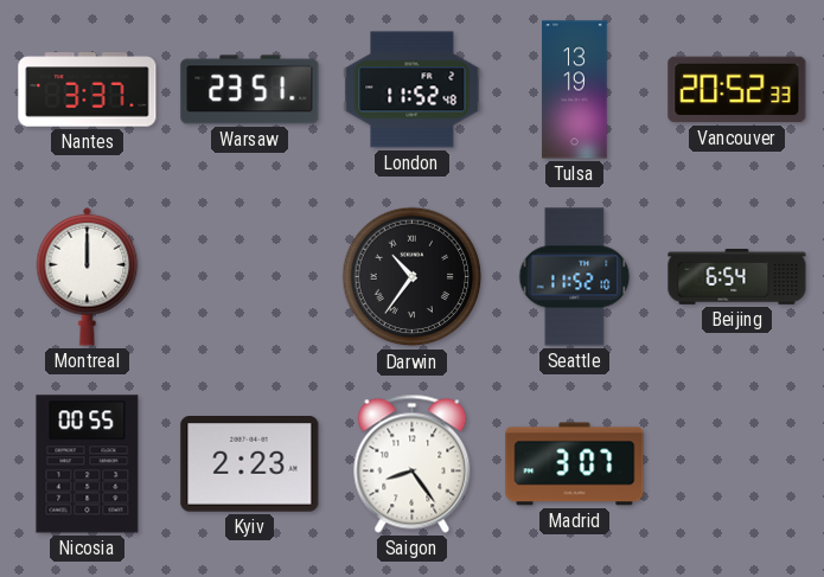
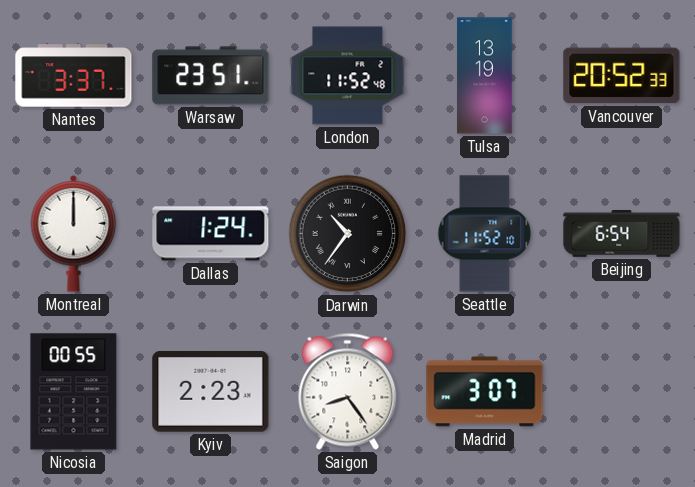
Dallas: none -> 1:24
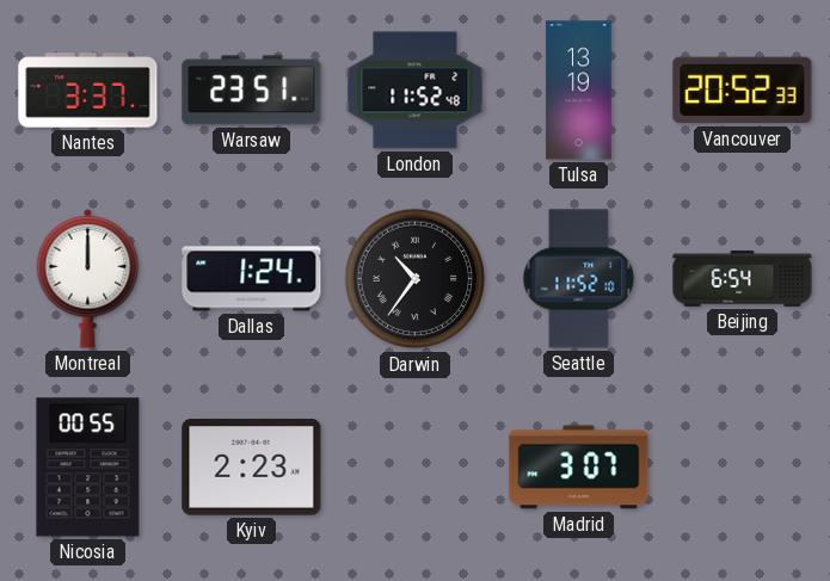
Saigon: 8:24 -> none
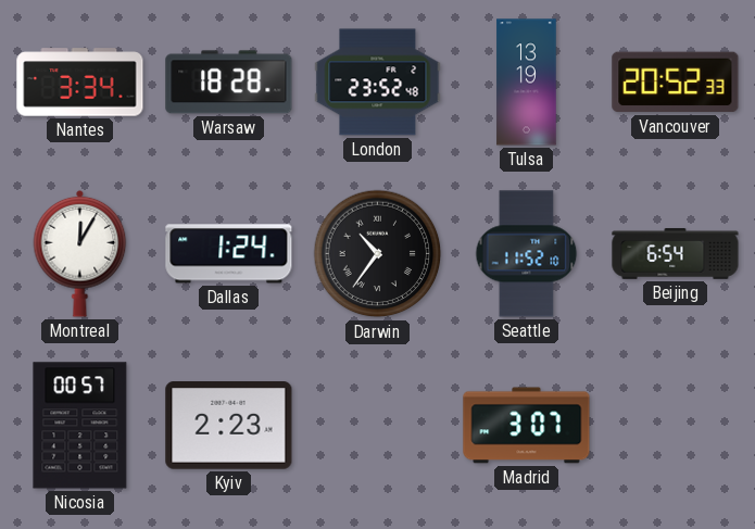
Nantes: 3:37 -> 3:34
Warsaw: 23:51 -> 18:28
London: 11:52 -> 23:52
Montreal: 12:00 -> 12:05
Nicosia: 00:55 -> 00:57
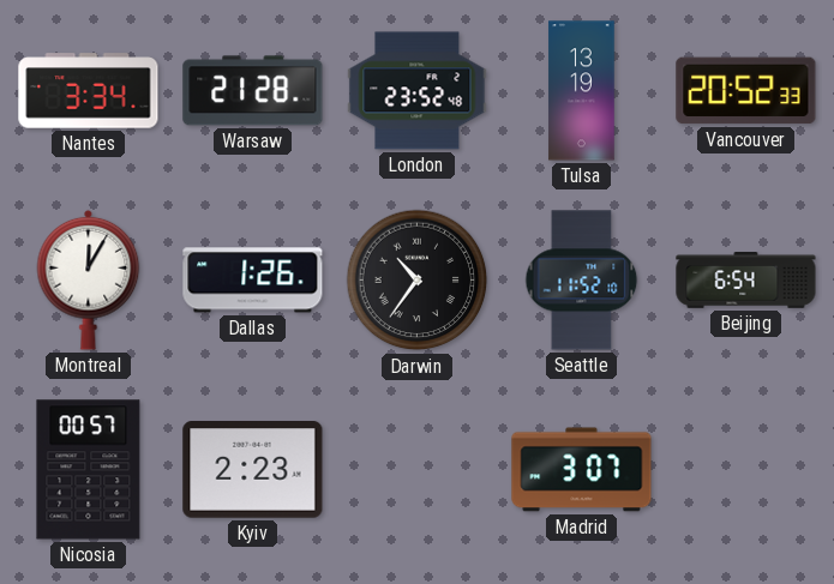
Warsaw: 18:28 -> 21:28
Dallas: 1:24 -> 1:26
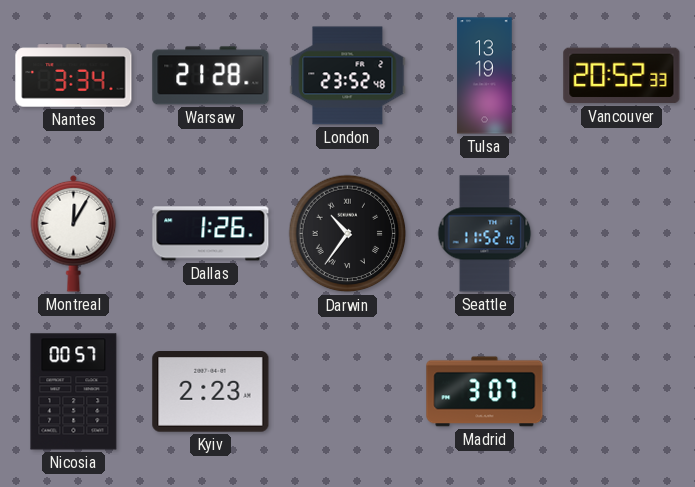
Beijing: 6:54 -> none
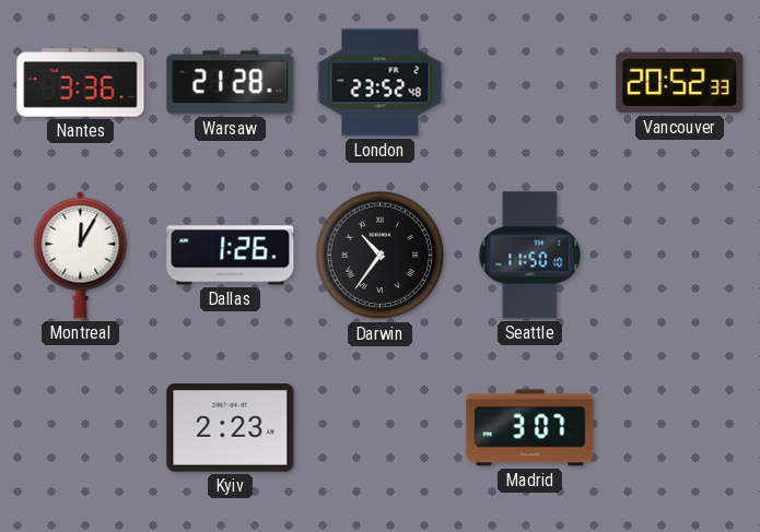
Nantes: 3:34 -> 3:36
Tulsa: 13:19 -> none
Seattle: 11:52 -> 11:50
Nicosia: 00:57 -> none
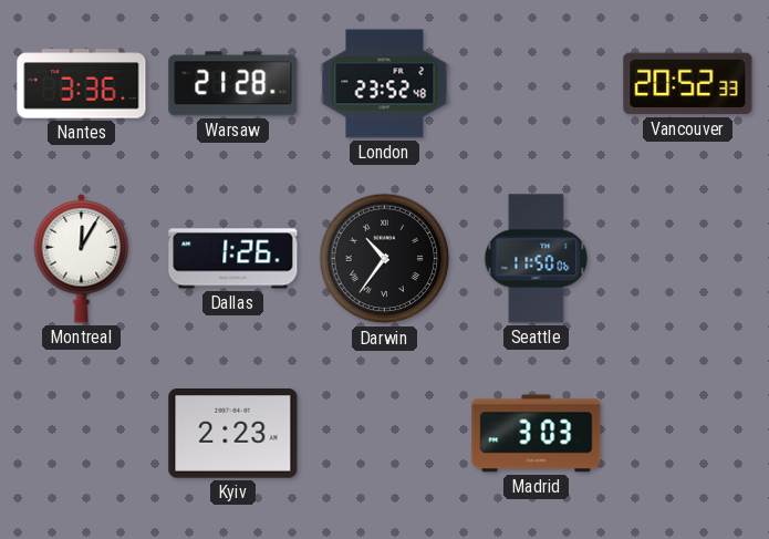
Seattle: 11:50:10 -> 11:50:06
Madrid: 3:07 -> 3:03
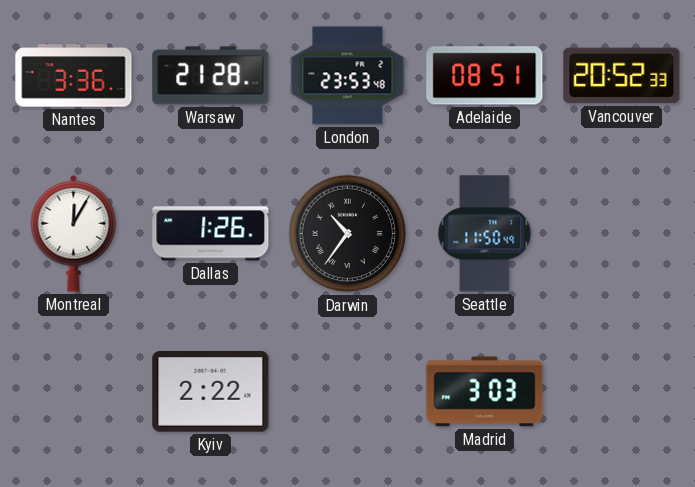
London: 23:52 -> 23:53
Adelaide: none -> 08:51
Seattle: 11:50:06 -> 11:50:49
Kyiv: 2:23 -> 2:22
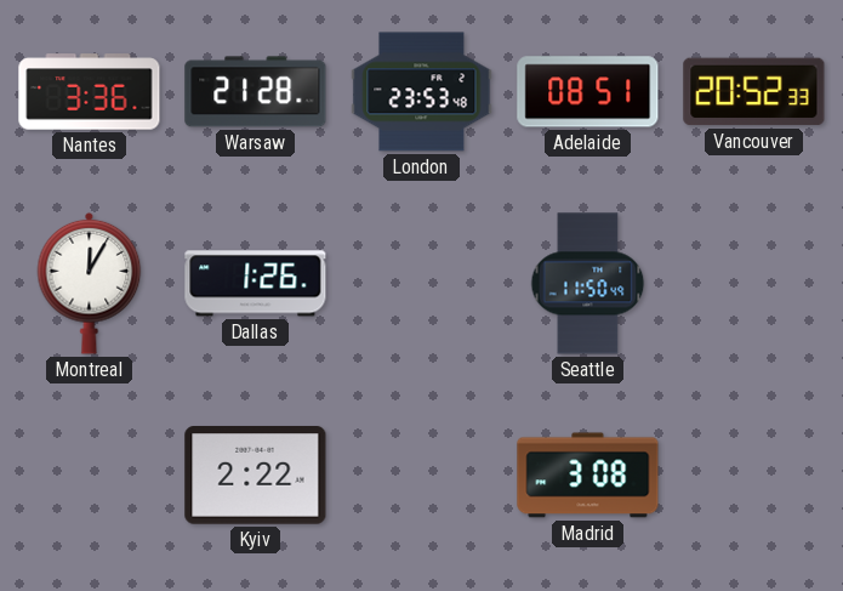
Darwin: 10:36 -> none
Madrid: 3:03 -> 3:08
